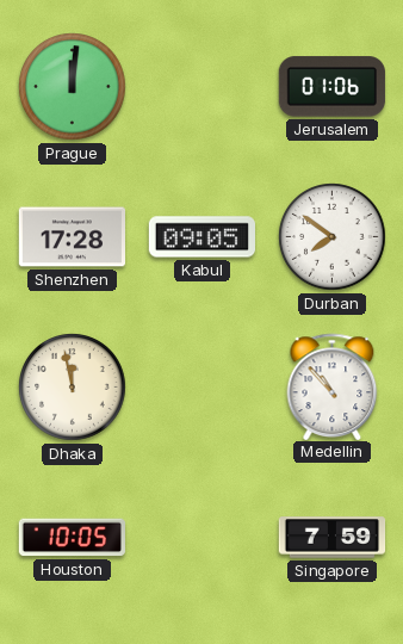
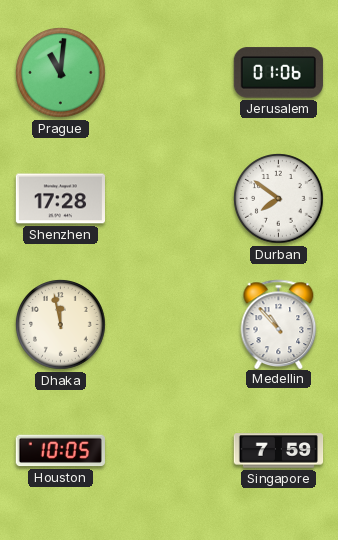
Prague: 12:01 -> 11:01
Kabul: 09:05 -> none
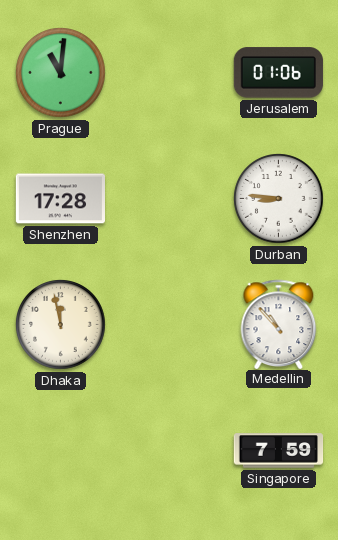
Durban: 7:51 -> 8:46
Houston: 10:05 -> none
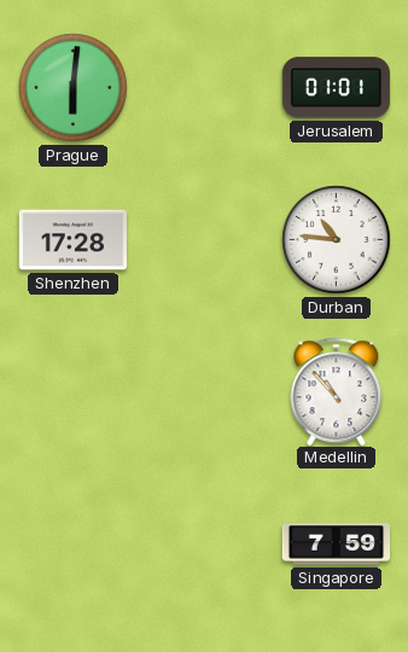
Prague: 11:01 -> 6:01
Jerusalem: 01:06 -> 01:01
Durban: 8:46 -> 10:46
Dhaka: 11:58 -> none
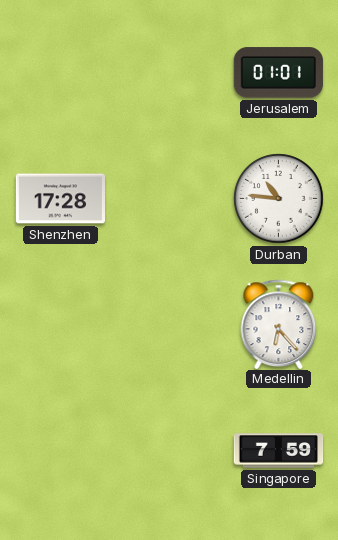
Prague: 6:01 -> none
Medellin: 10:53 -> 6:23
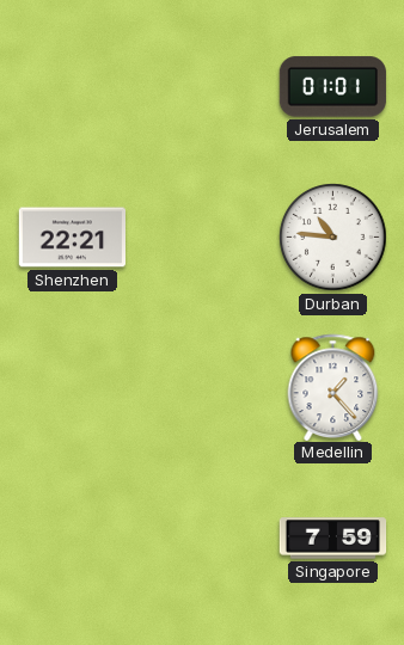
Shenzhen: 17:28 -> 22:21
Medellin: 6:23 -> 1:23
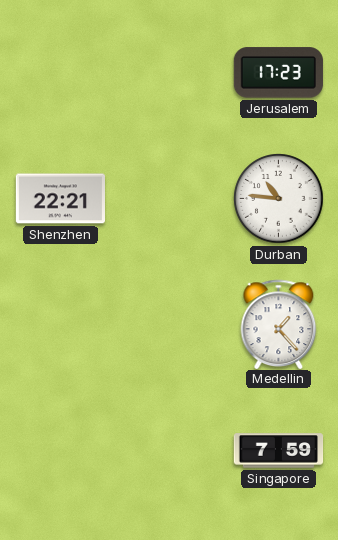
Jerusalem: 01:01 -> 17:23
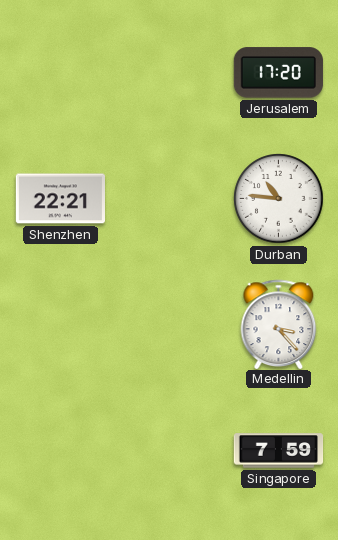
Jerusalem: 17:23 -> 17:20
Medellin: 1:23 -> 3:23
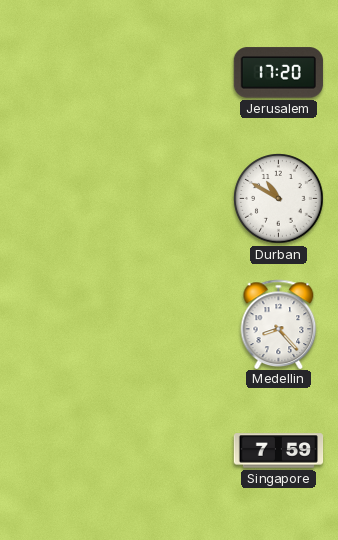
Shenzhen: 22:21 -> none
Durban: 10:46 -> 10:50
Medellin: 3:23 -> 8:23
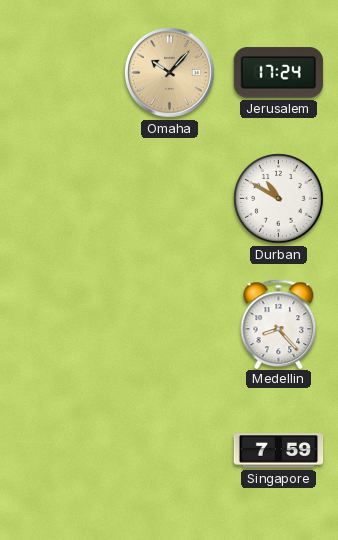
Omaha: none -> 10:07
Jerusalem: 17:20 -> 17:24
